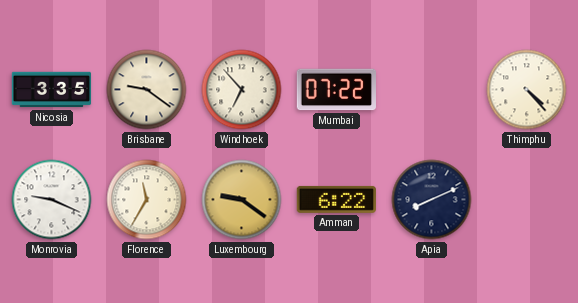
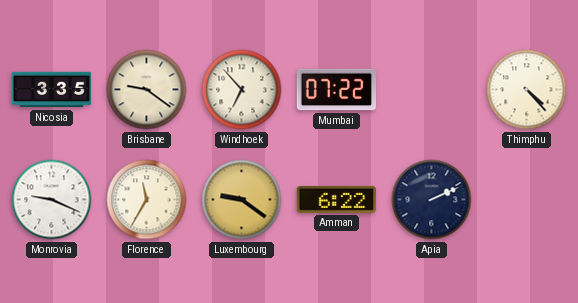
Apia: 8:11 -> 2:11
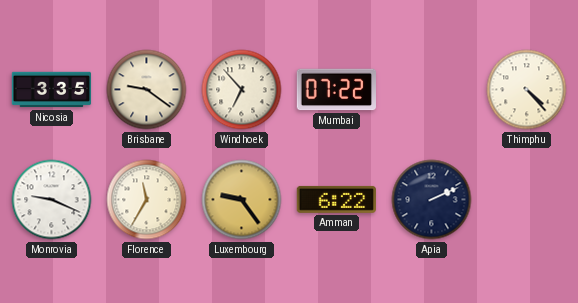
Luxembourg: 9:21 -> 9:24
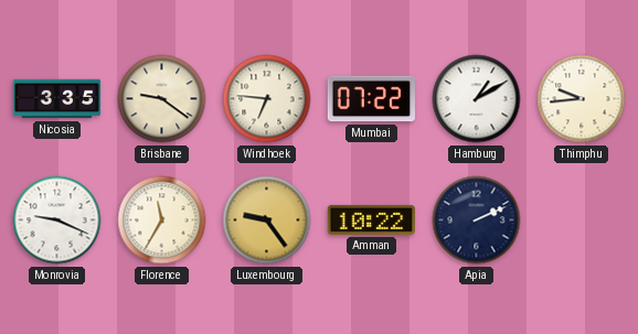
Windhoek: 6:53 -> 6:46
Hamburg: none -> 1:10
Thimphu: 4:23 -> 9:44
Amman: 6:22 -> 10:22
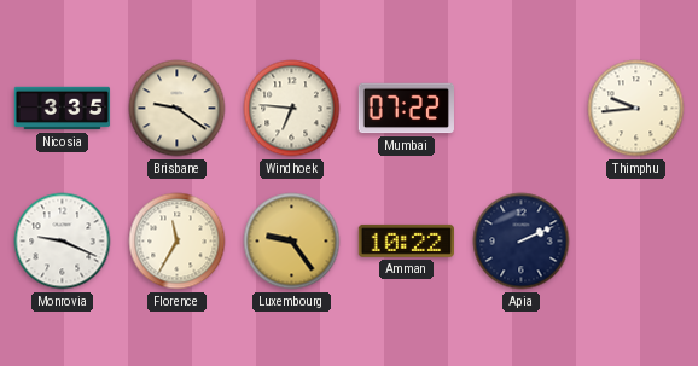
Hamburg: 1:10 -> none
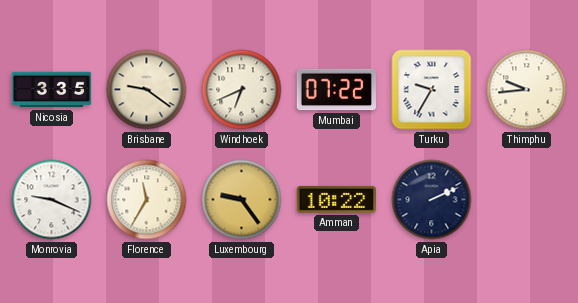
Windhoek: 6:46 -> 6:41
Turku: none -> 9:35
